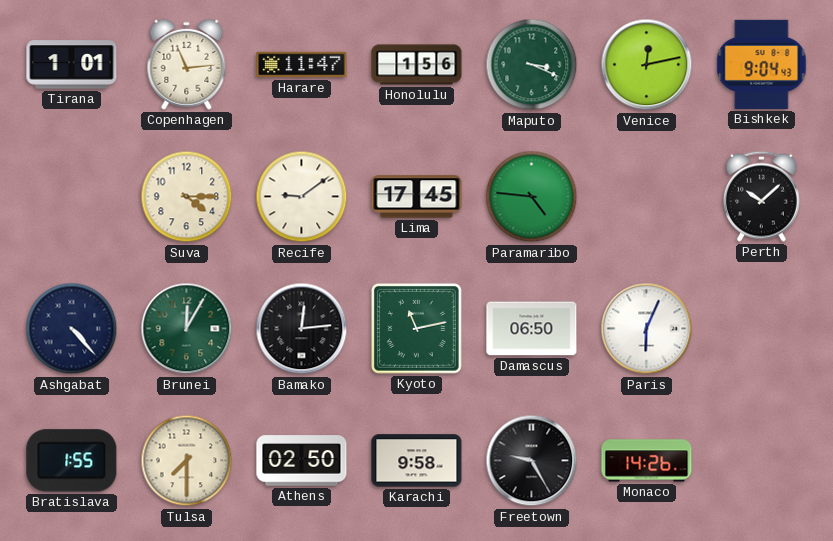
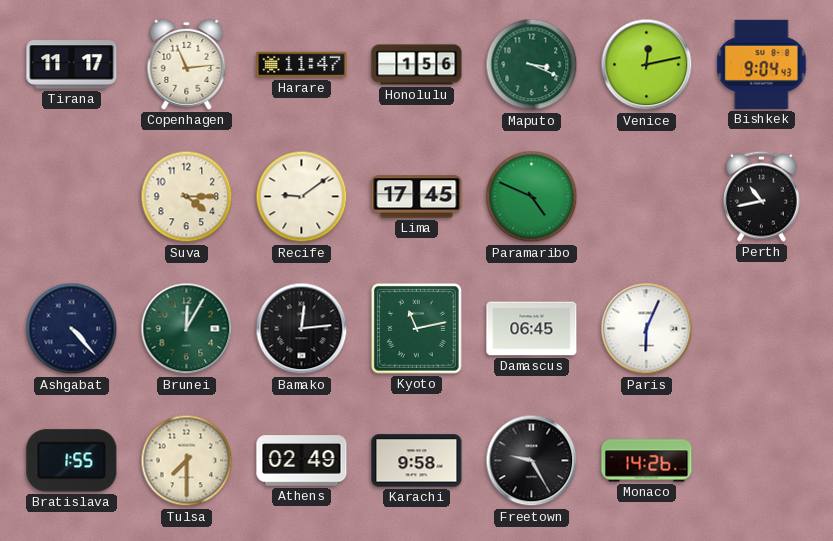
Tirana: 1:01 -> 11:17
Paramaribo: 4:46 -> 4:49
Perth: 10:08 -> 10:43
Damascus: 06:50 -> 06:45
Athens: 02:50 -> 02:49
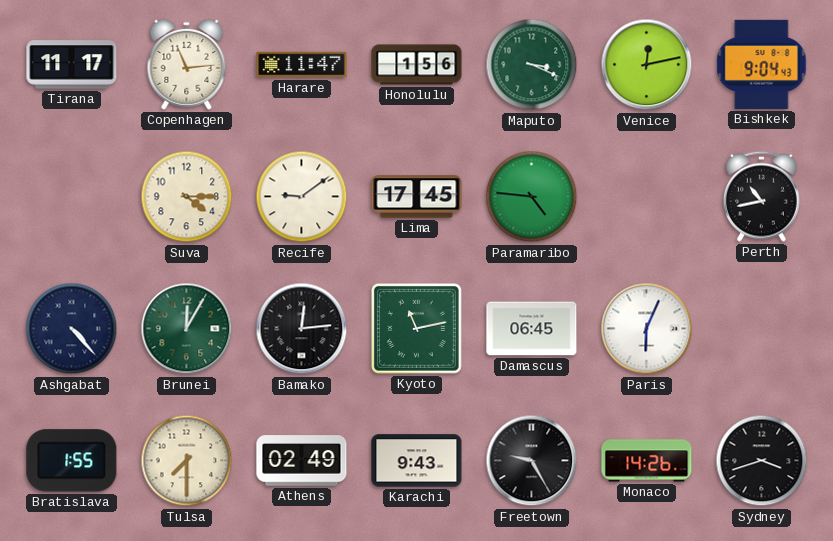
Paramaribo: 4:49 -> 4:46
Karachi: 9:58 -> 9:43
Sydney: none -> 3:42
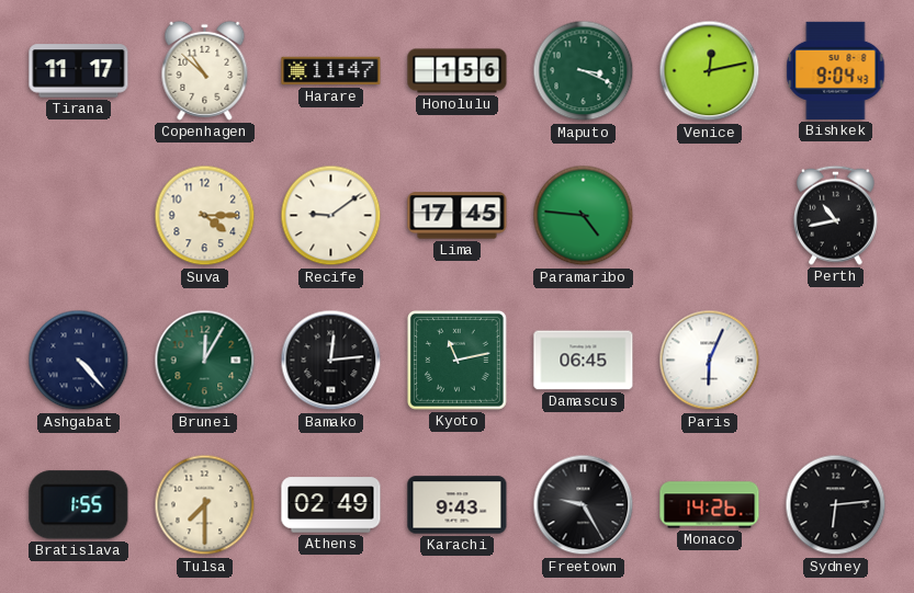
Copenhagen: 11:14 -> 10:52
Sydney: 3:42 -> 6:14
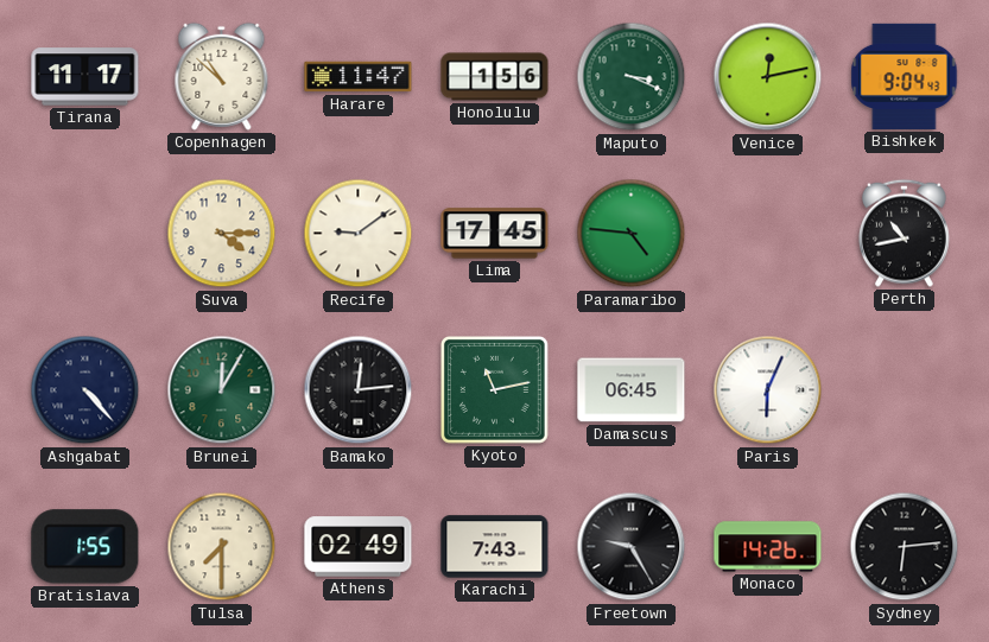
Karachi: 9:43 -> 7:43
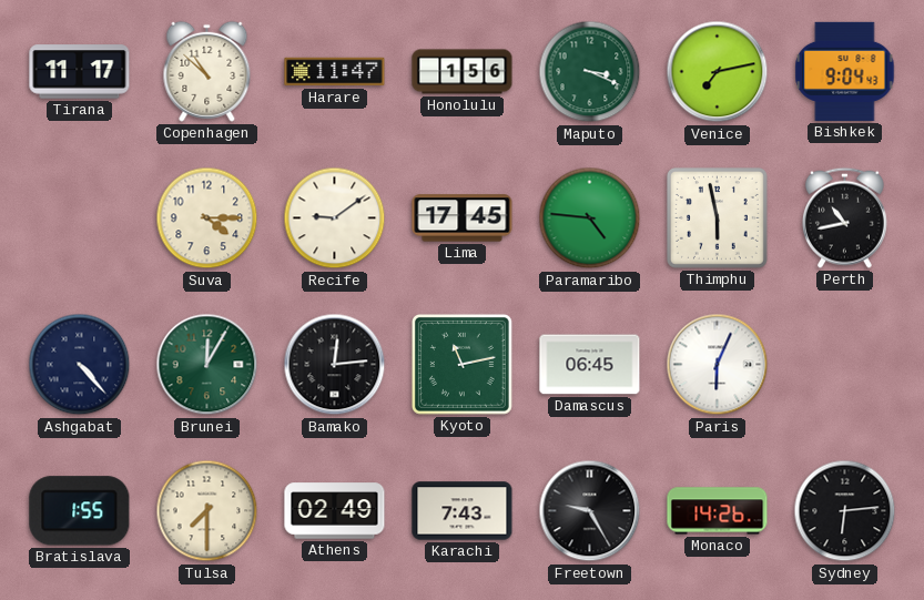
Venice: 12:13 -> 7:13
Thimphu: none -> 5:58
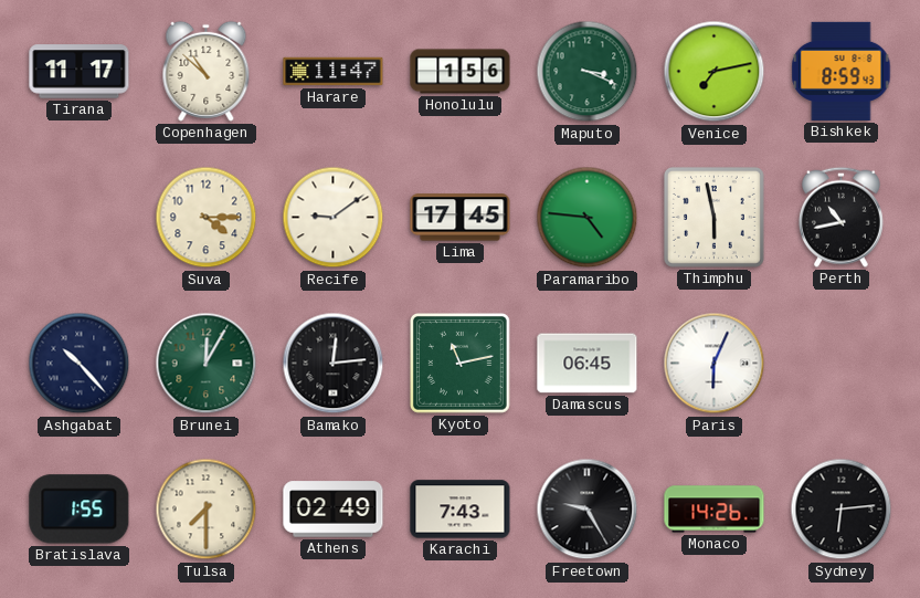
Bishkek: 9:04 -> 8:59
Ashgabat: 4:23 -> 10:23
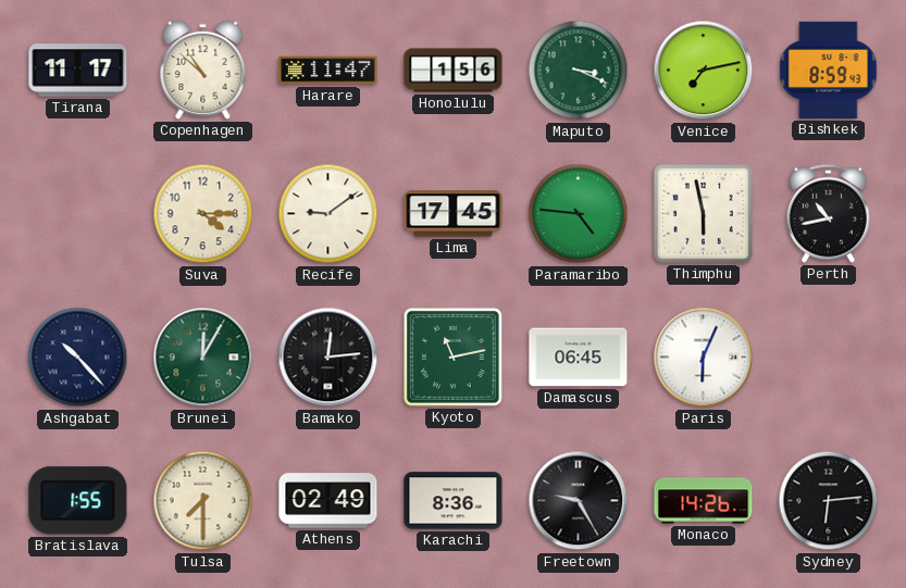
Karachi: 7:43 -> 8:36
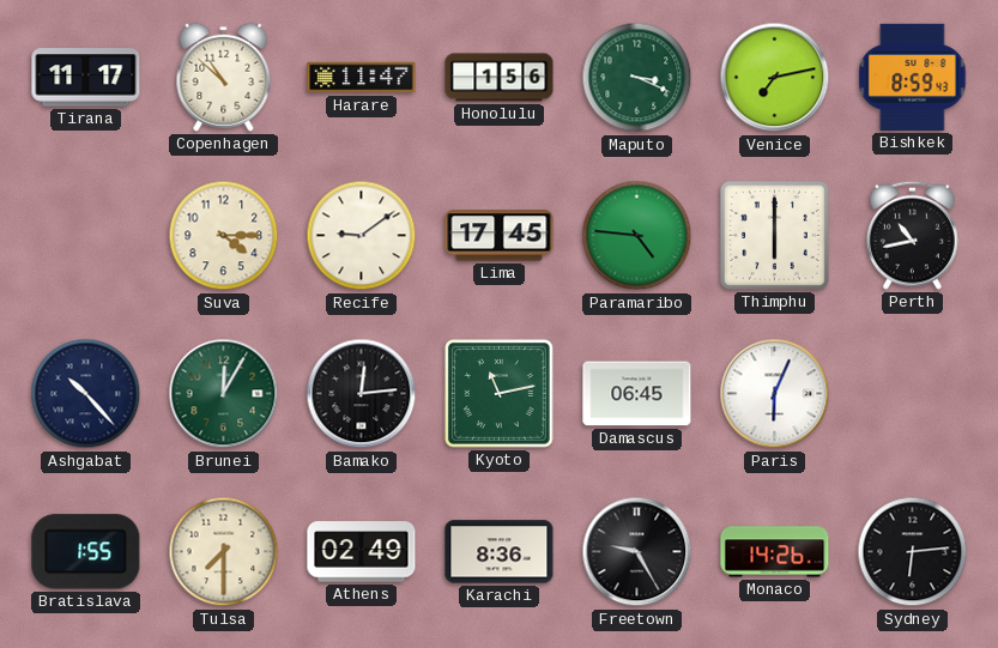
Thimphu: 5:58 -> 6:00
